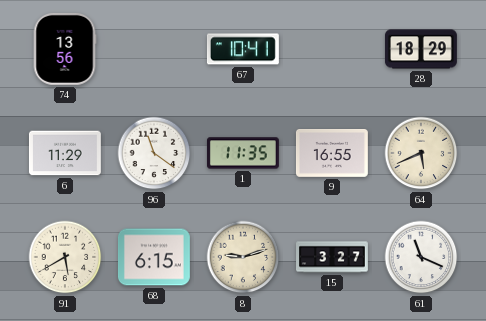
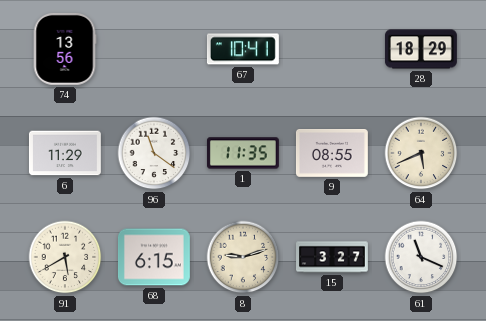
9: 16:55 -> 08:55
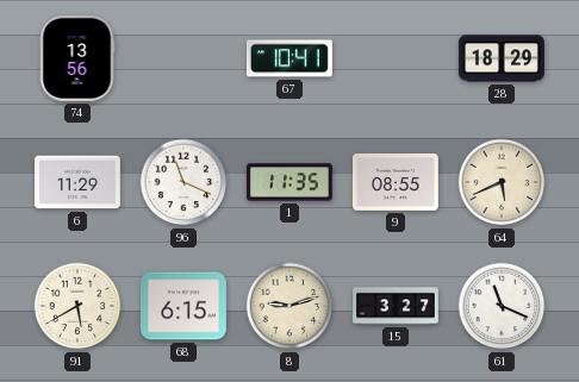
96: 11:21 -> 11:19
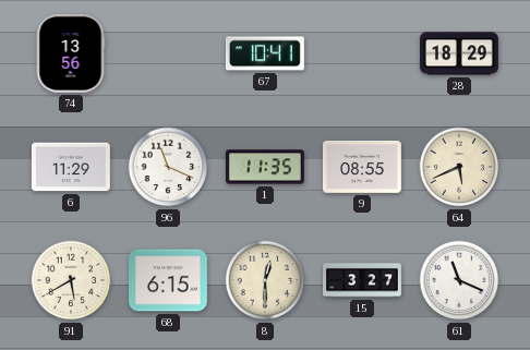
8: 9:12 -> 12:30
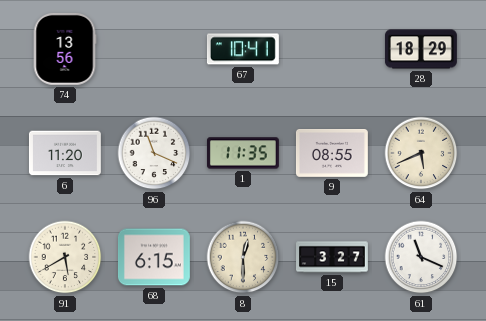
6: 11:29 -> 11:20
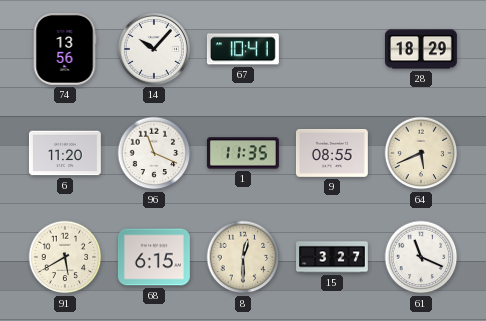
14: none -> 10:07
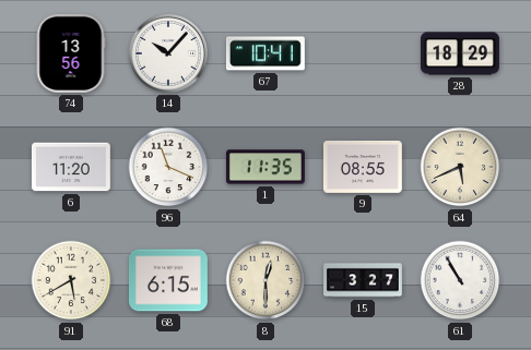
61: 11:19 -> 10:55
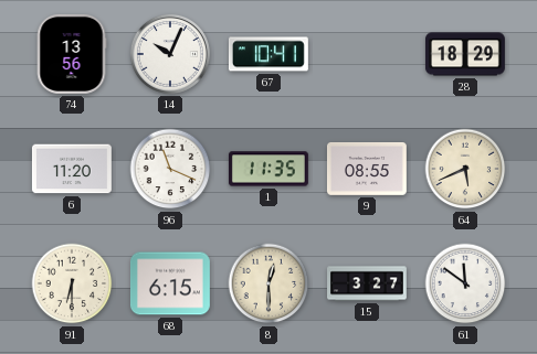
14: 10:07 -> 10:04
91: 5:40 -> 6:30
61: 10:55 -> 11:51
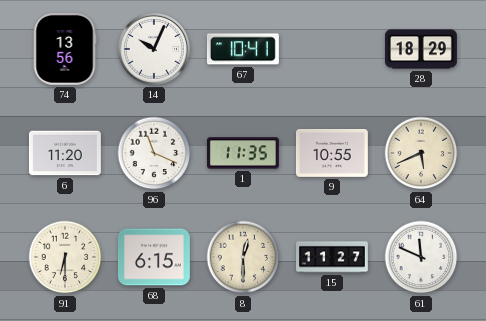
9: 08:55 -> 10:55
15: 3:27 -> 11:27
61: 11:51 -> 11:49
